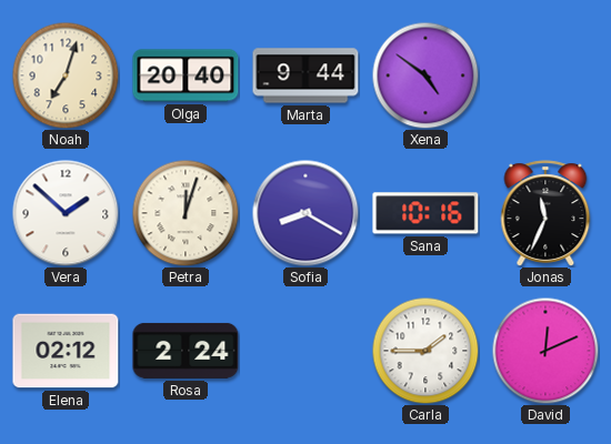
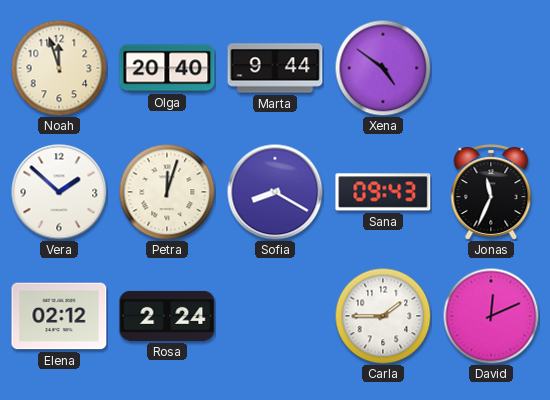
Noah: 7:03 -> 11:57
Sana: 10:16 -> 09:43
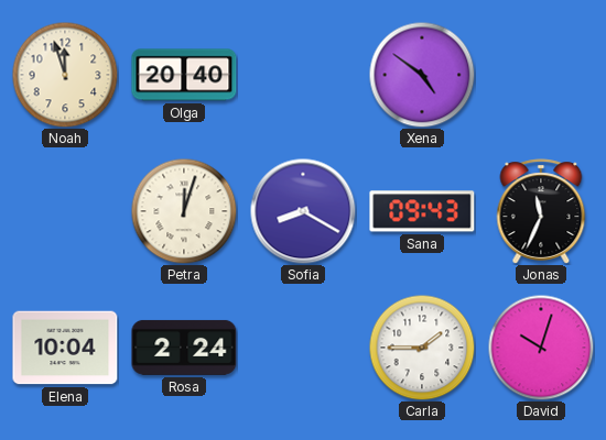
Marta: 9:44 -> none
Vera: 1:52 -> none
Elena: 02:12 -> 10:04
David: 12:11 -> 10:03
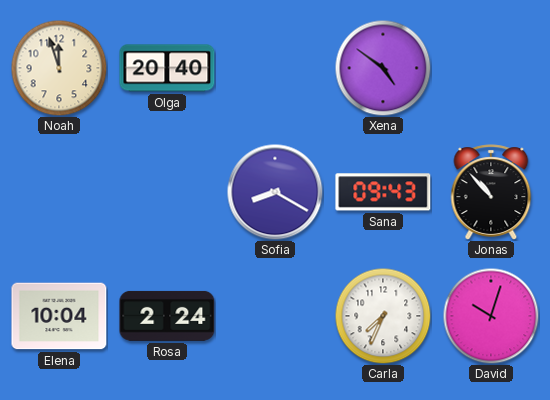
Petra: 12:03 -> none
Jonas: 11:34 -> 10:53
Carla: 1:45 -> 7:34
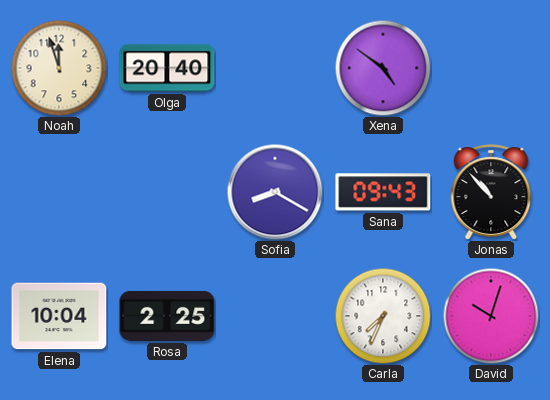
Rosa: 2:24 -> 2:25
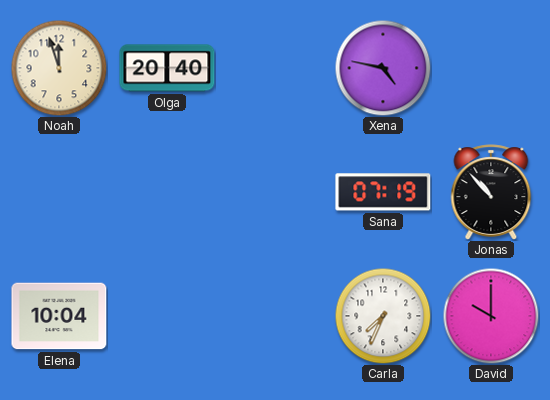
Xena: 4:51 -> 4:47
Sofia: 8:20 -> none
Sana: 09:43 -> 07:19
Rosa: 2:25 -> none
David: 10:03 -> 10:00
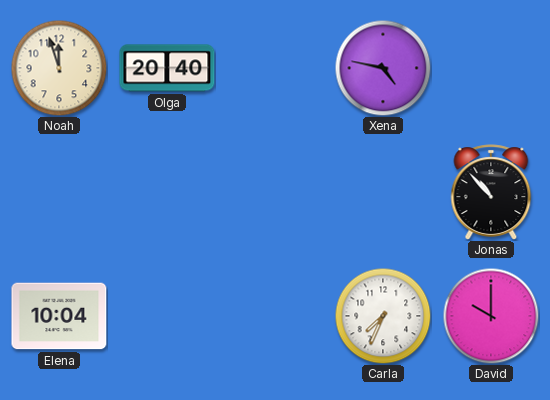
Sana: 07:19 -> none
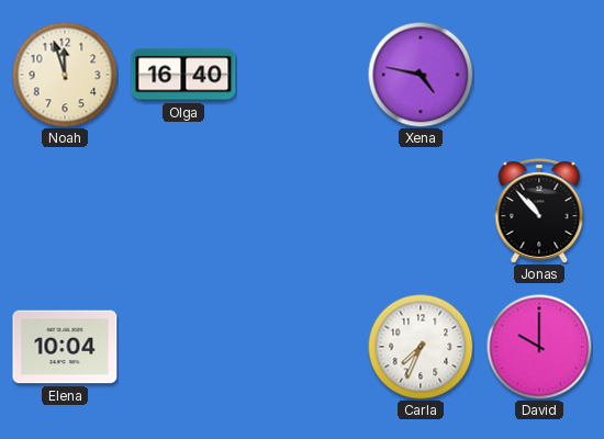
Olga: 20:40 -> 16:40
